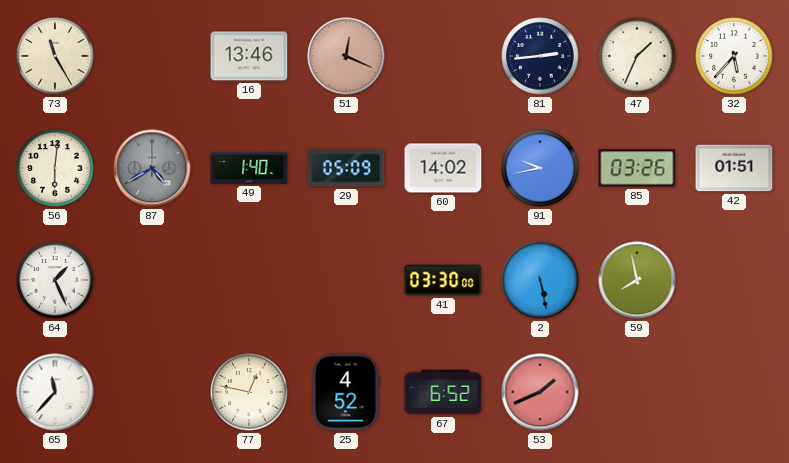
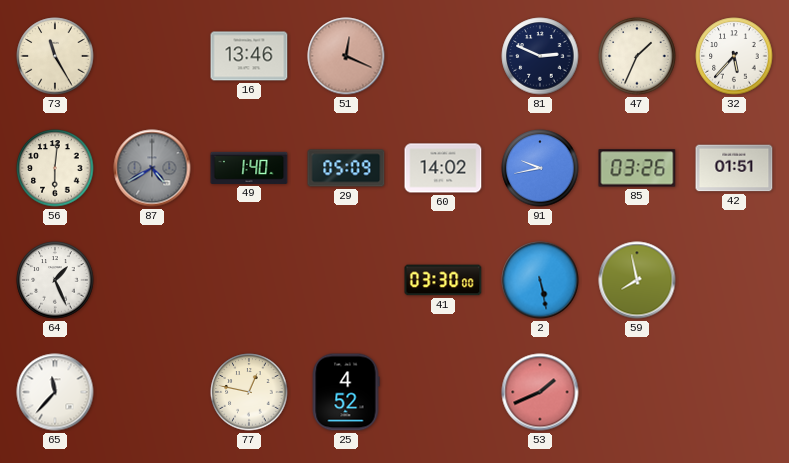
81: 2:44 -> 2:49
67: 6:52 -> none
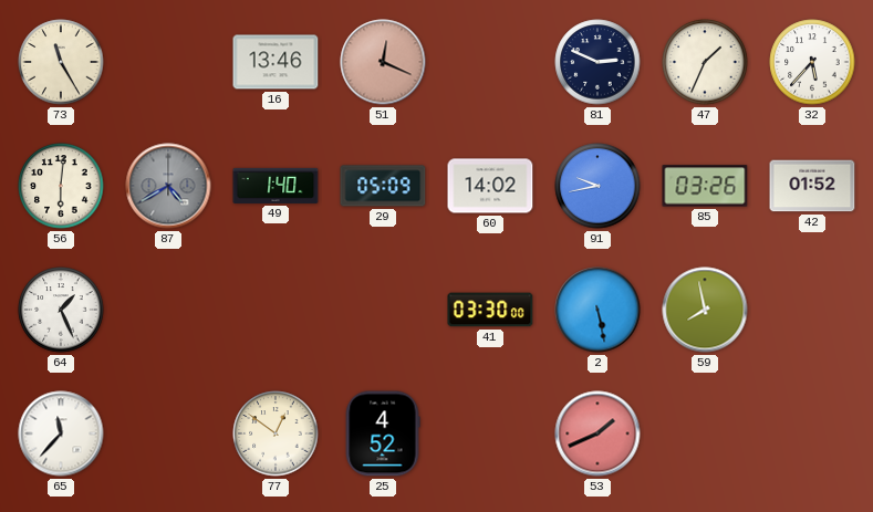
42: 01:51 -> 01:52
77: 12:47 -> 12:51
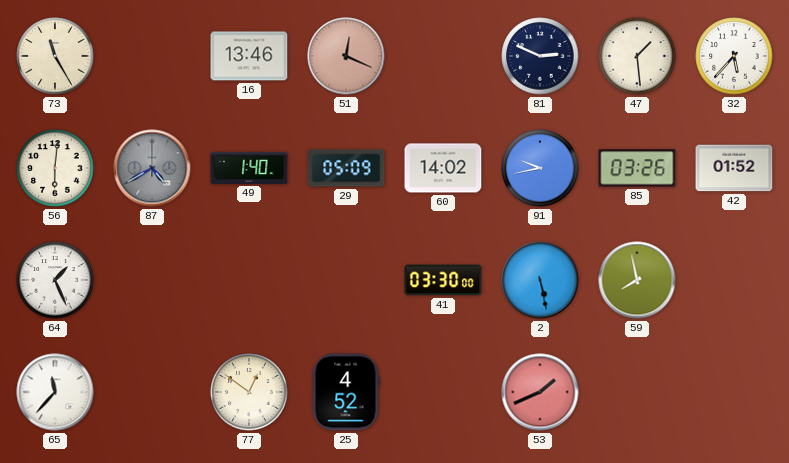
47: 1:34 -> 1:29
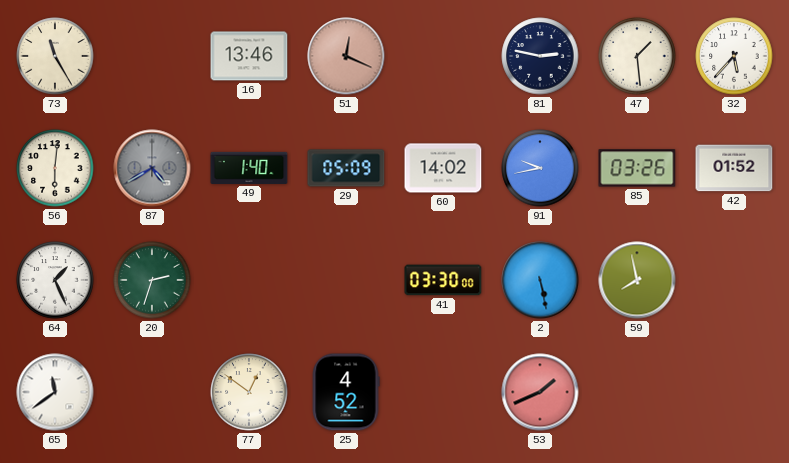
81: 2:49 -> 2:47
20: none -> 2:33
65: 11:37 -> 11:39
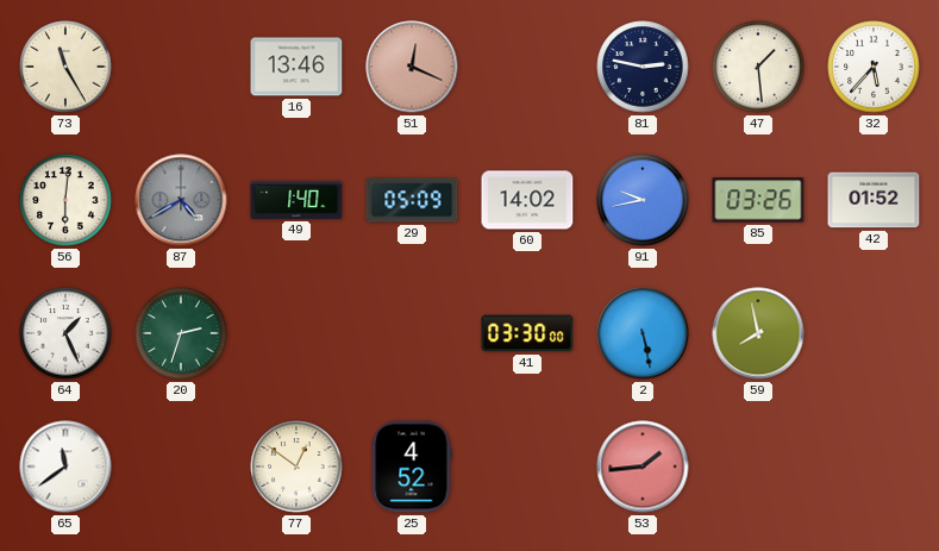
53: 1:41 -> 1:44
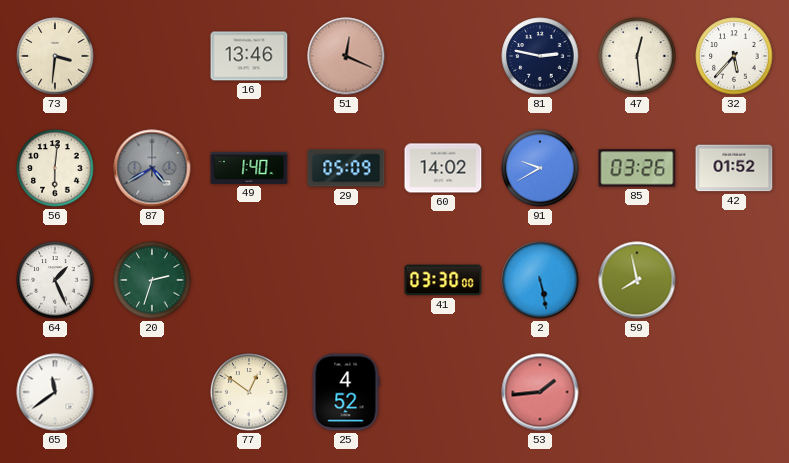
73: 11:25 -> 3:31
47: 1:29 -> 12:29
91: 9:43 -> 9:40
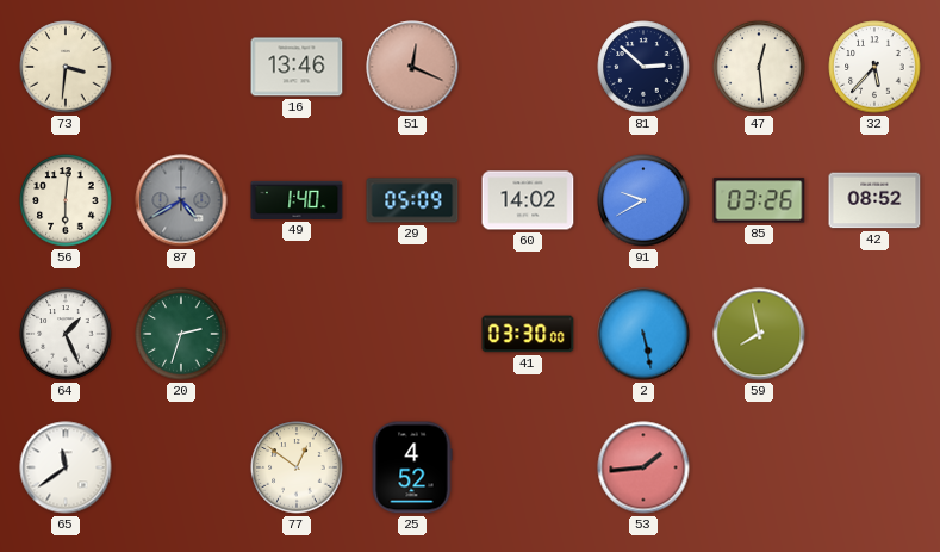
81: 2:47 -> 2:52
42: 01:52 -> 08:52
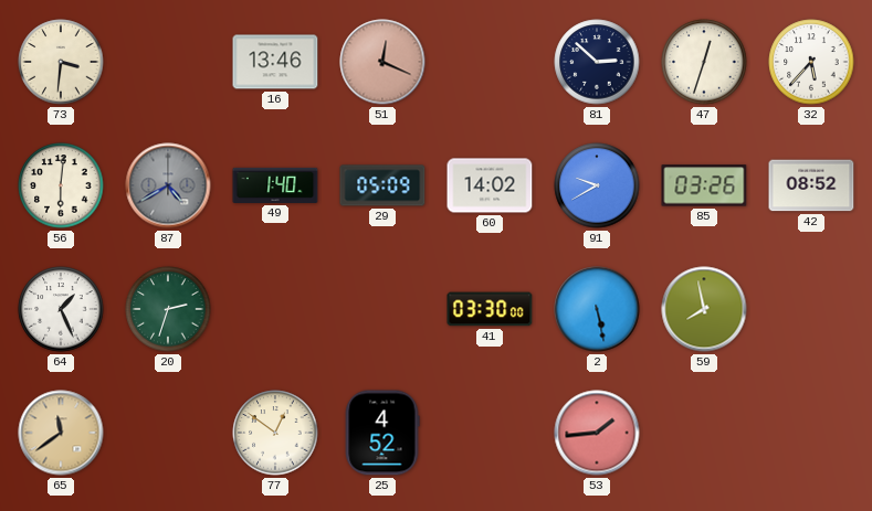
47: 12:29 -> 12:33
65 dial: white -> champagne
